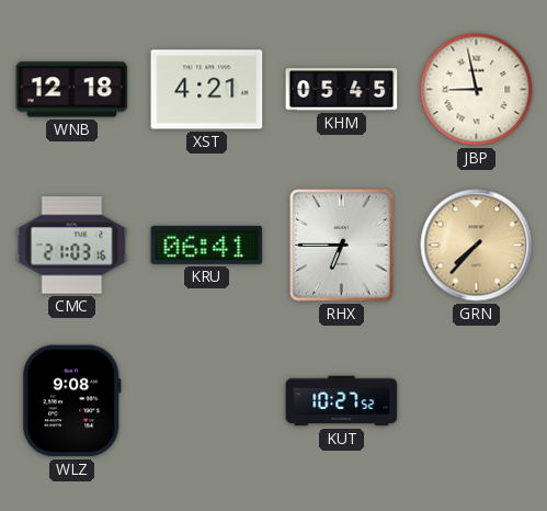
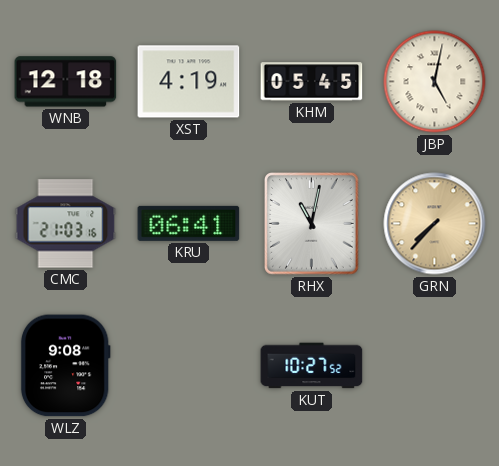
XST: 4:21 -> 4:19
JBP: 8:58 -> 5:02
RHX: 6:45 -> 11:02
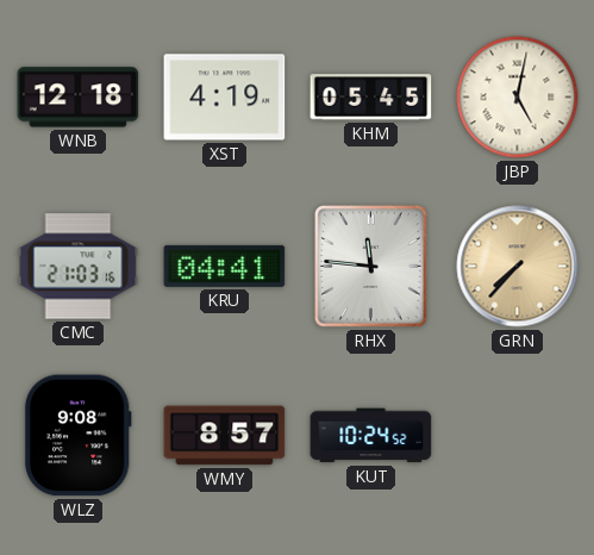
KRU: 06:41 -> 04:41
RHX: 11:02 -> 11:46
WMY: none -> 8:57
KUT: 10:27 -> 10:24
